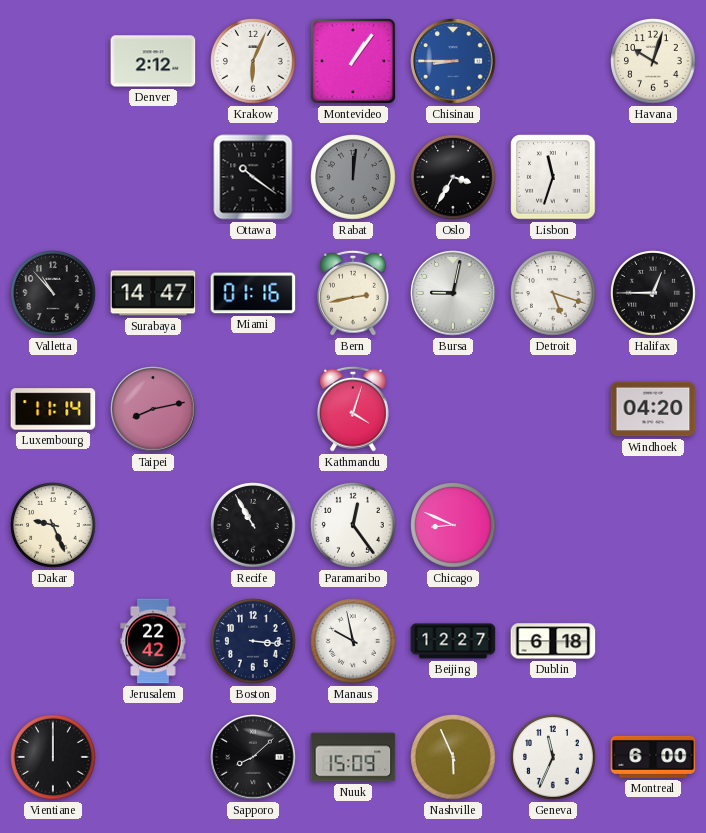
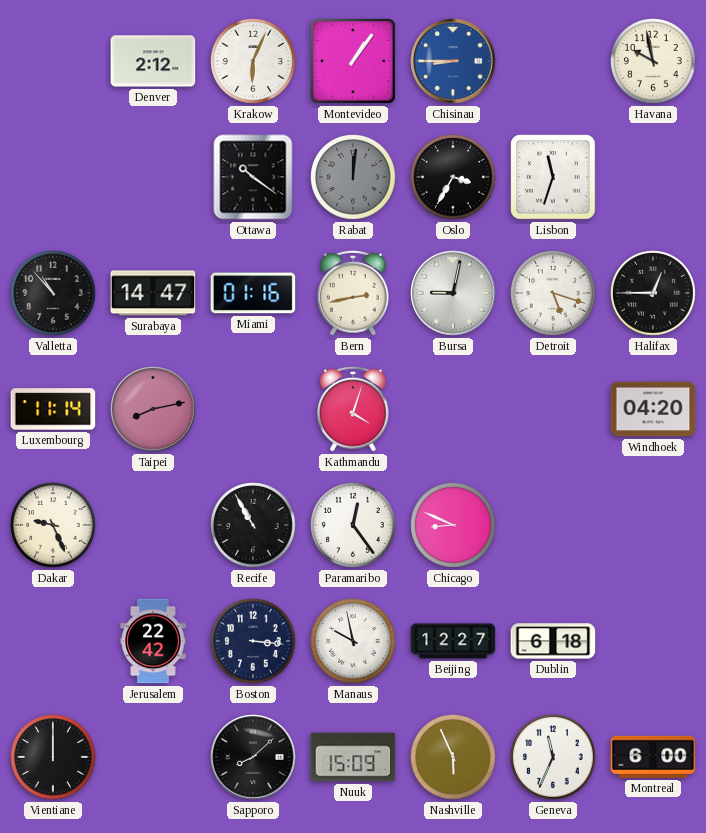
Havana: 10:03 -> 9:58
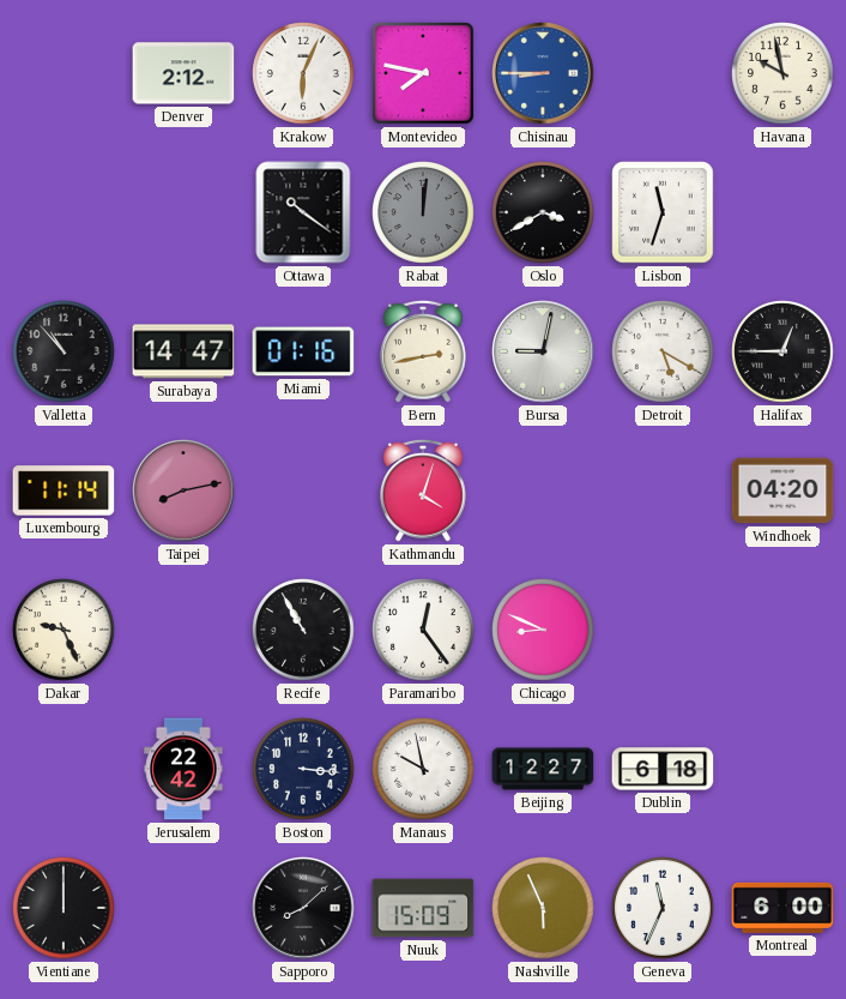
Montevideo: 1:06 -> 7:47
Oslo: 3:35 -> 3:40
Detroit: 5:18 -> 5:20
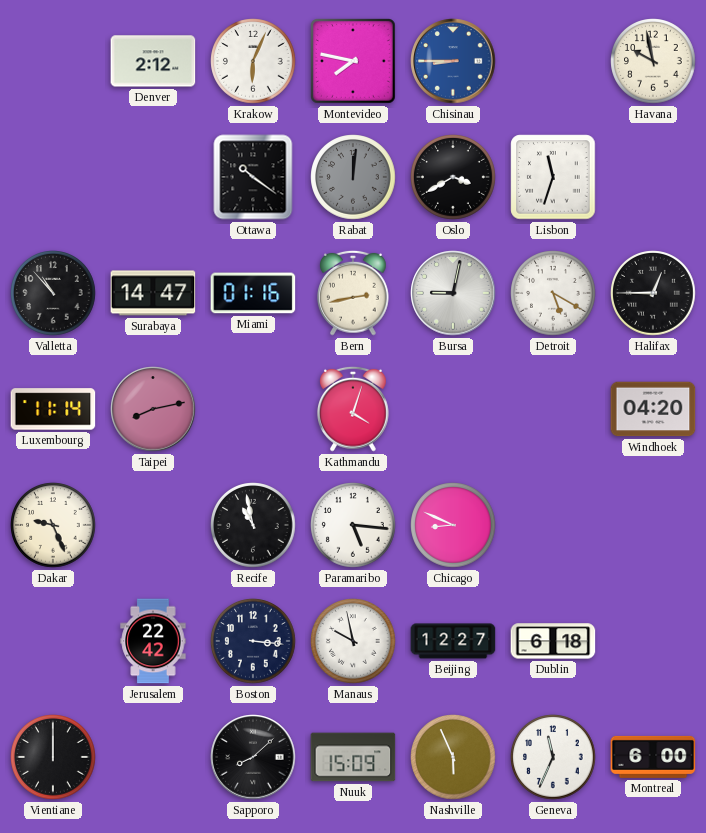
Recife: 10:55 -> 10:58
Paramaribo: 12:24 -> 5:16
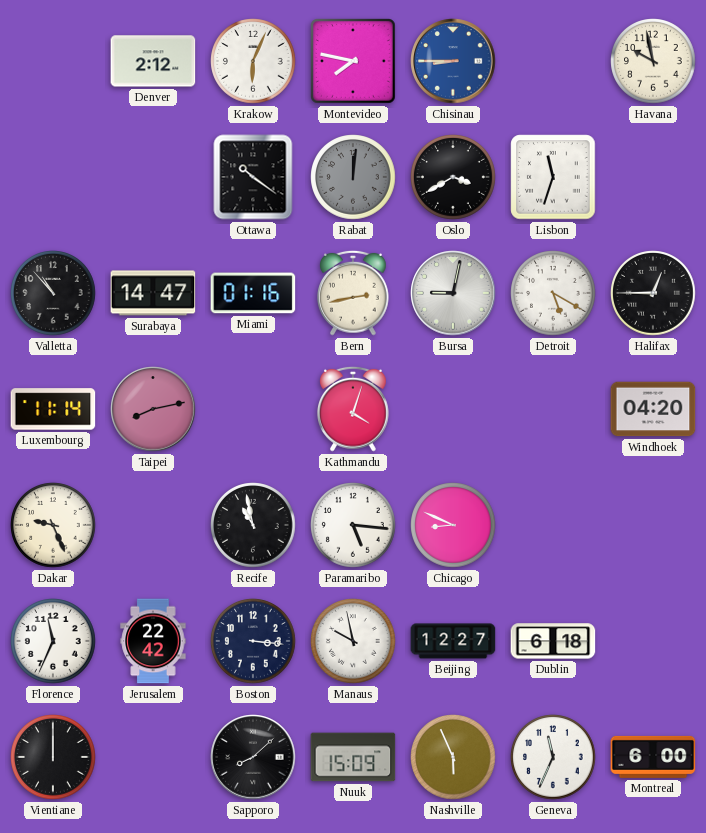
Florence: none -> 11:34
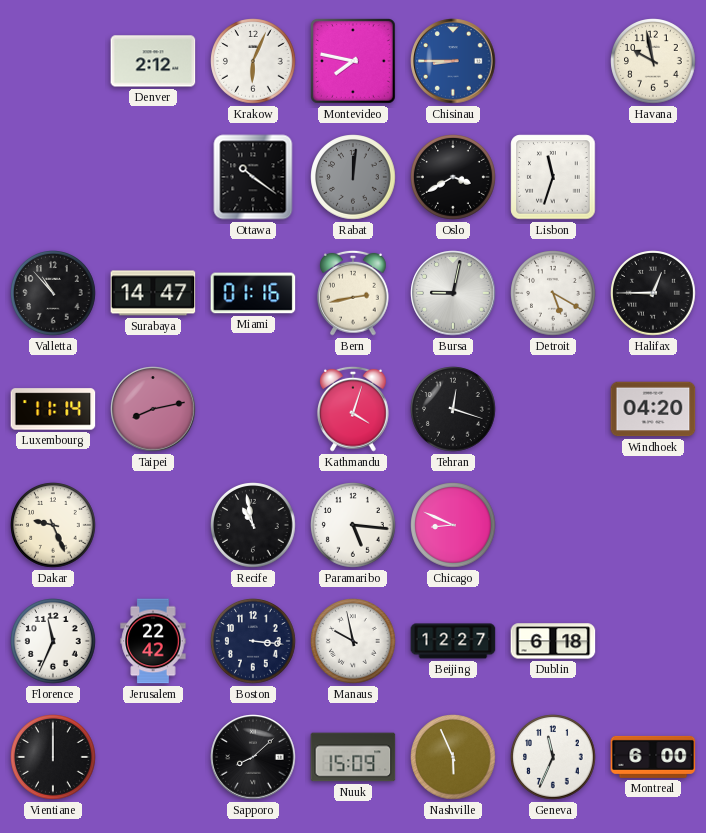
Tehran: none -> 12:18
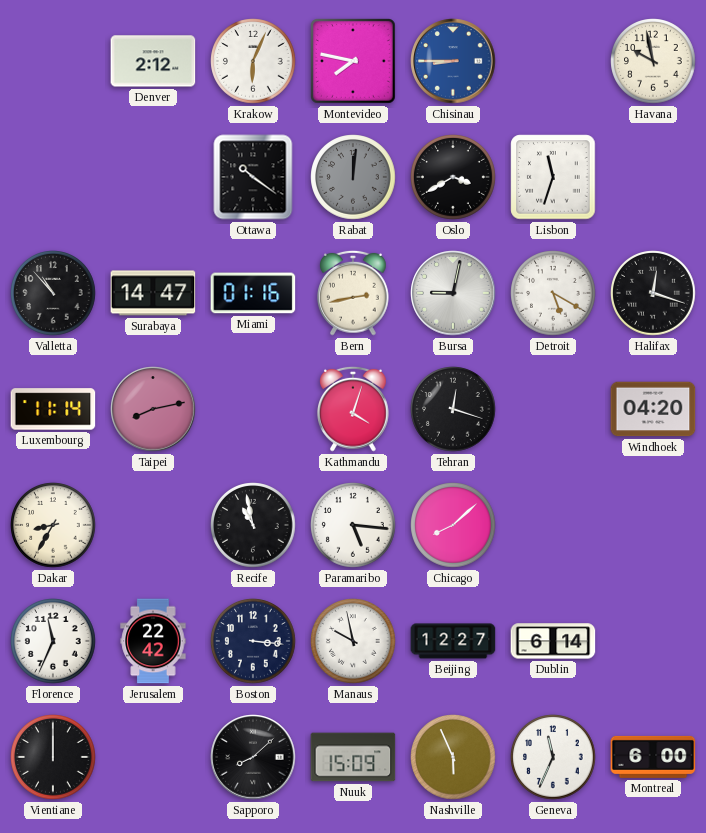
Halifax: 12:45 -> 12:18
Dakar: 9:26 -> 8:35
Chicago: 8:49 -> 8:08
Dublin: 6:18 -> 6:14
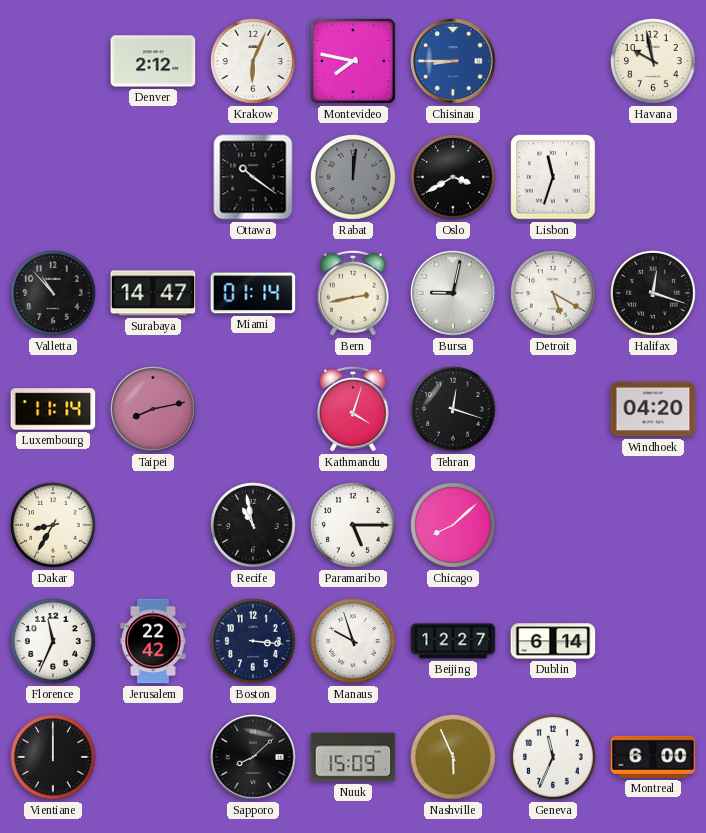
Miami: 01:16 -> 01:14
Paramaribo: 5:16 -> 5:15
Manaus: 9:58 -> 9:57
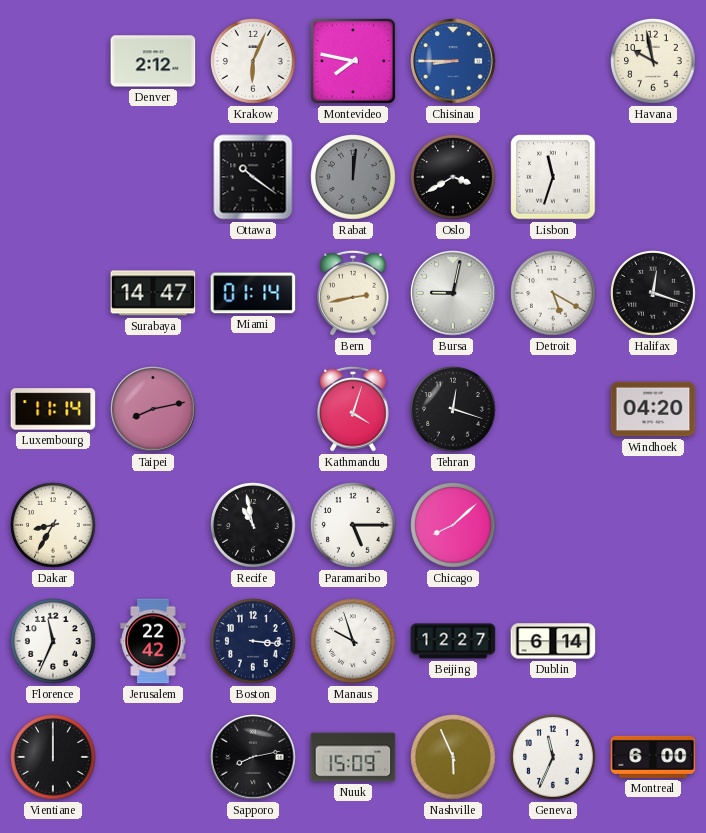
Valletta: 10:53 -> none
Sapporo: 8:08 -> 8:13
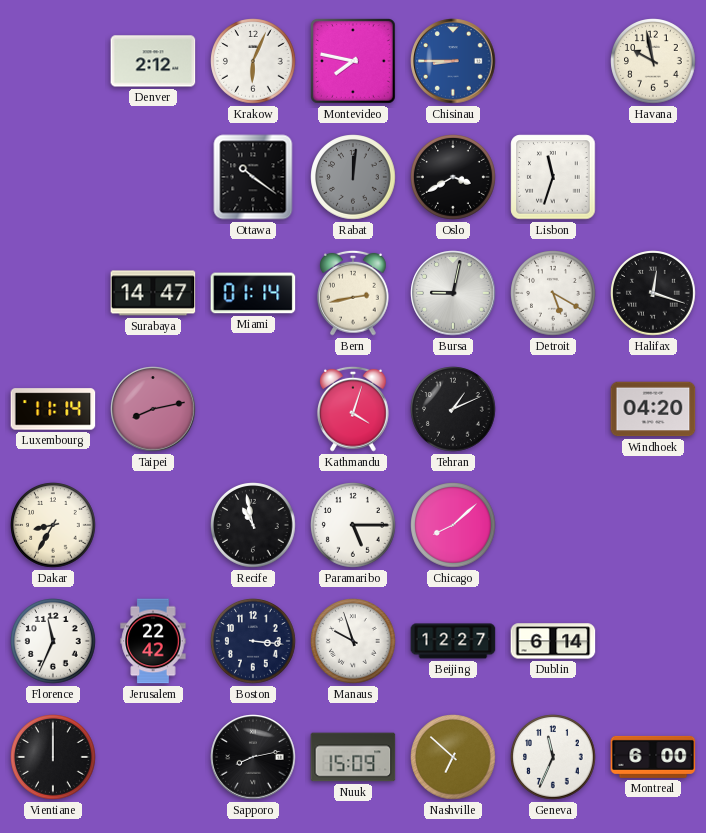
Tehran: 12:18 -> 1:11
Nashville: 5:56 -> 6:52
